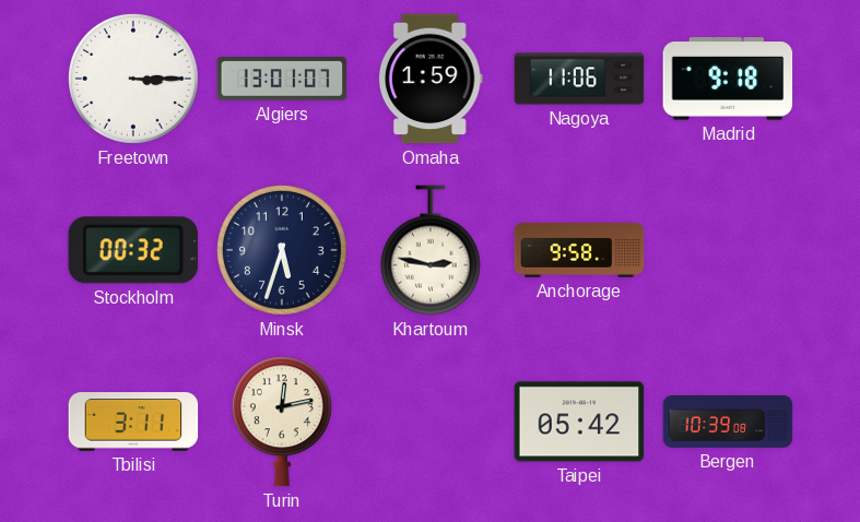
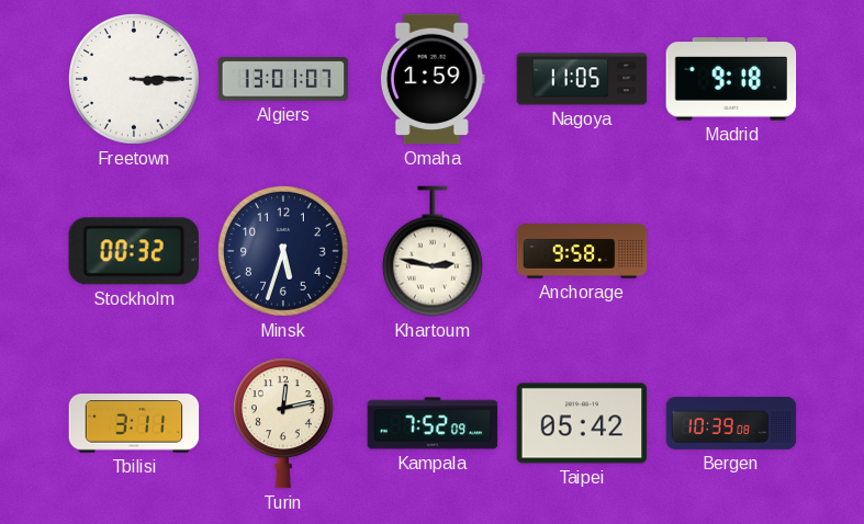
Nagoya: 11:06 -> 11:05
Kampala: none -> 7:52
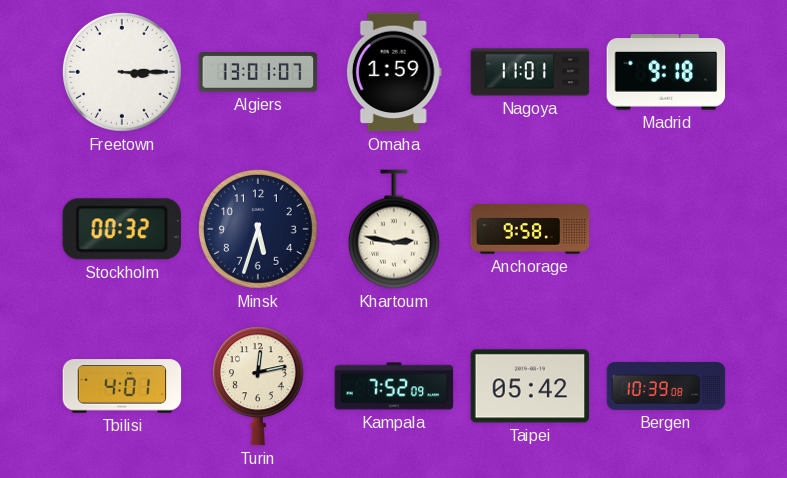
Nagoya: 11:05 -> 11:01
Tbilisi: 3:11 -> 4:01
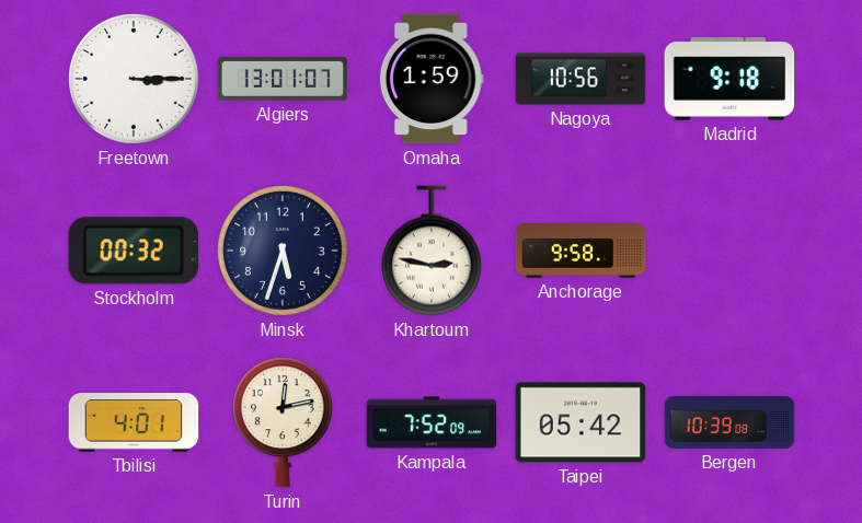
Nagoya: 11:01 -> 10:56
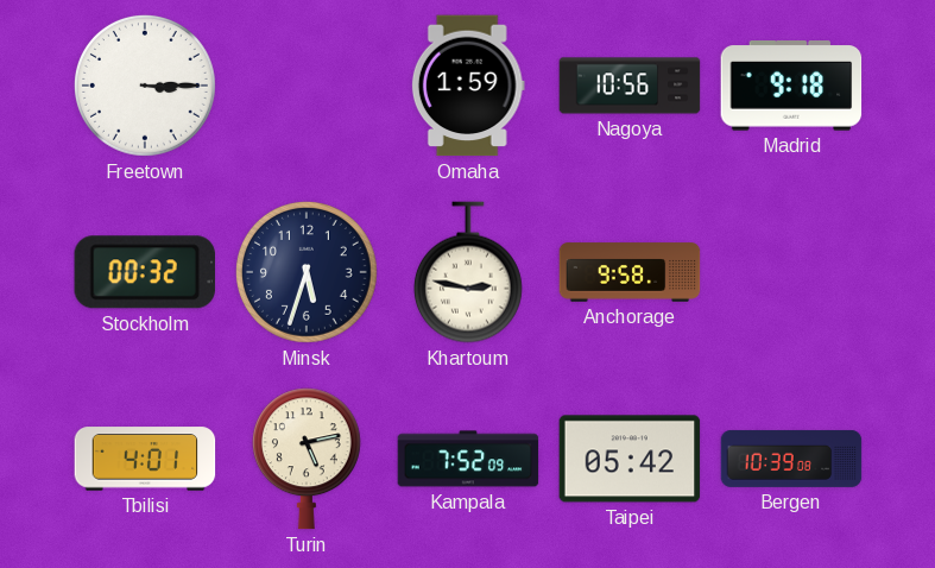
Algiers: 13:01 -> none
Turin: 12:13 -> 5:13
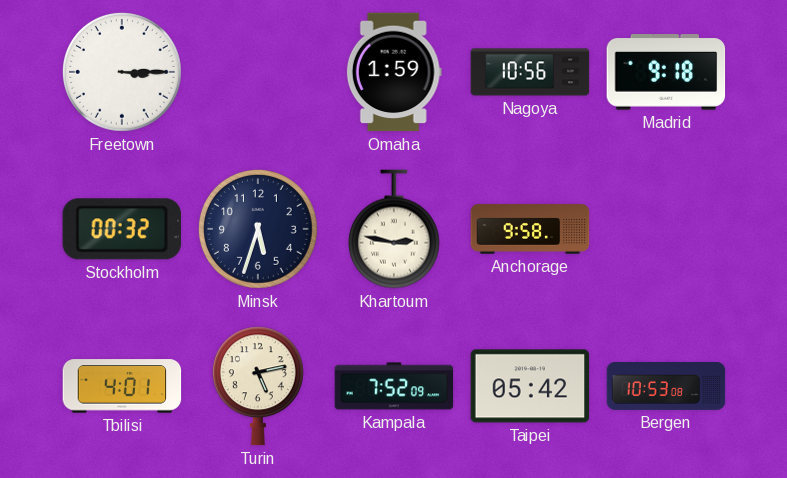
Bergen: 10:39 -> 10:53
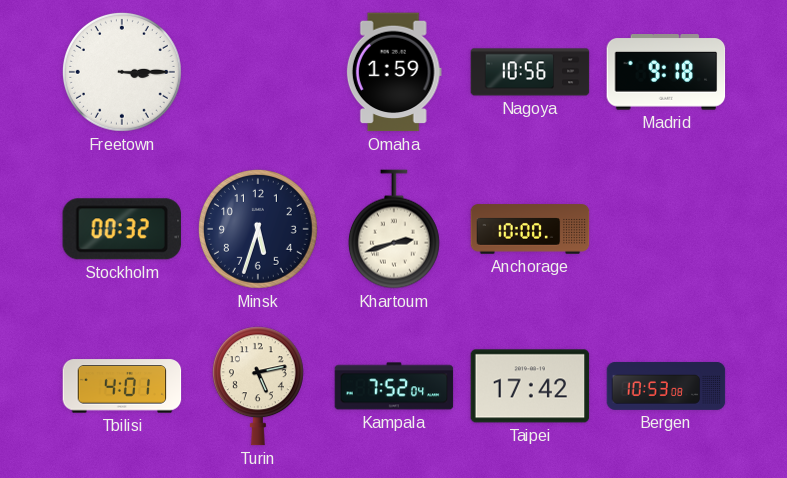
Khartoum: 2:47 -> 2:42
Anchorage: 9:58 -> 10:00
Kampala: 7:52:09 -> 7:52:04
Taipei: 05:42 -> 17:42
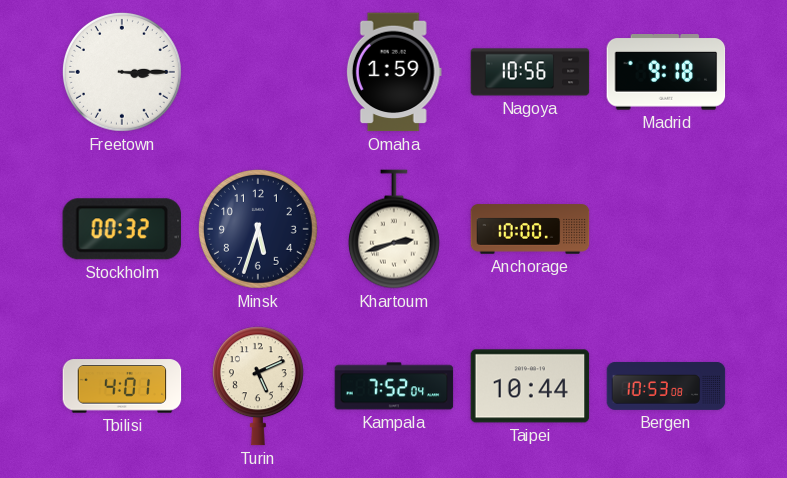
Turin: 5:13 -> 5:11
Taipei: 17:42 -> 10:44
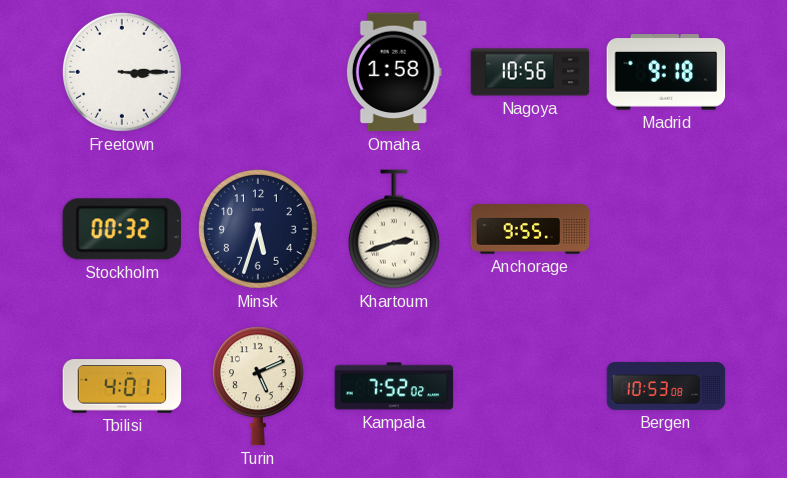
Omaha: 1:59 -> 1:58
Anchorage: 10:00 -> 9:55
Kampala: 7:52:04 -> 7:52:02
Taipei: 10:44 -> none
